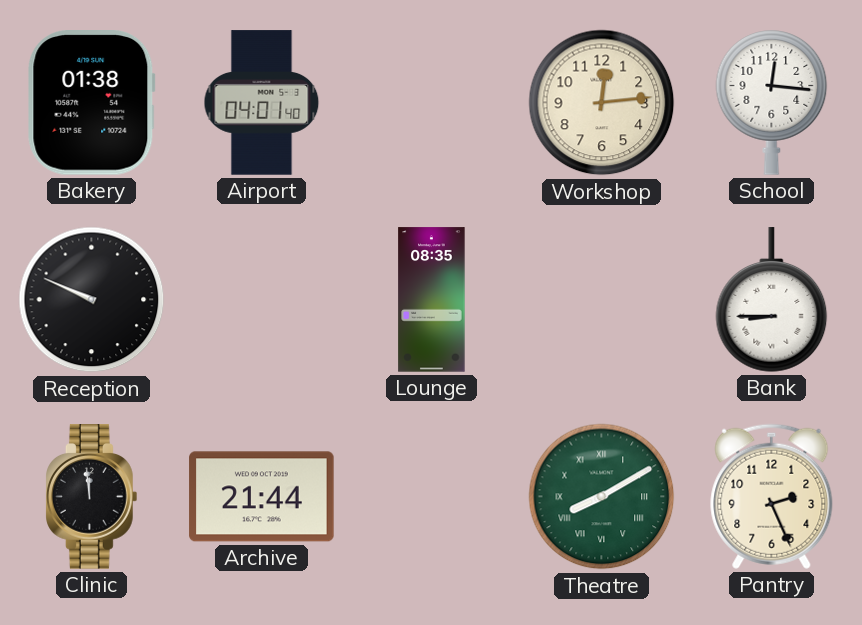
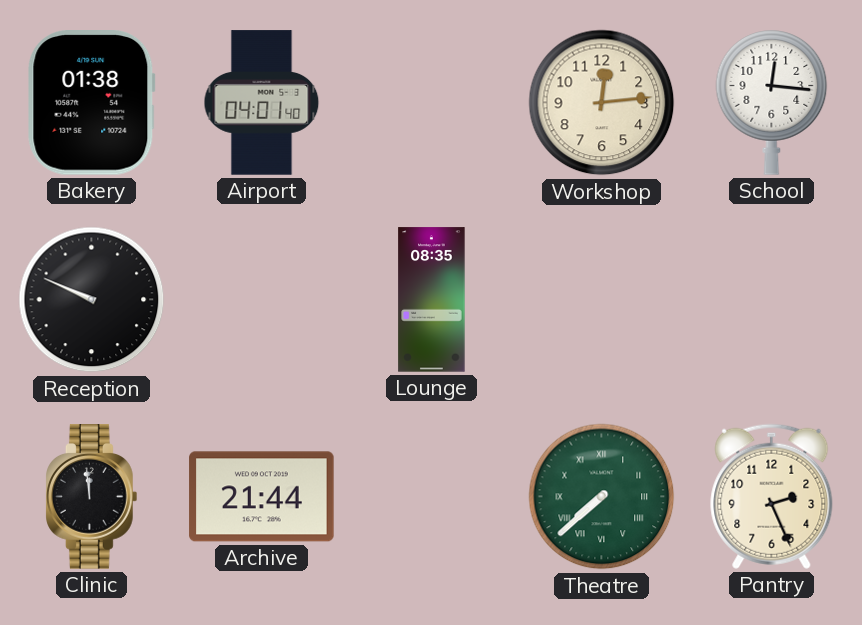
Bank: 8:45 -> none
Theatre: 8:10 -> 7:38
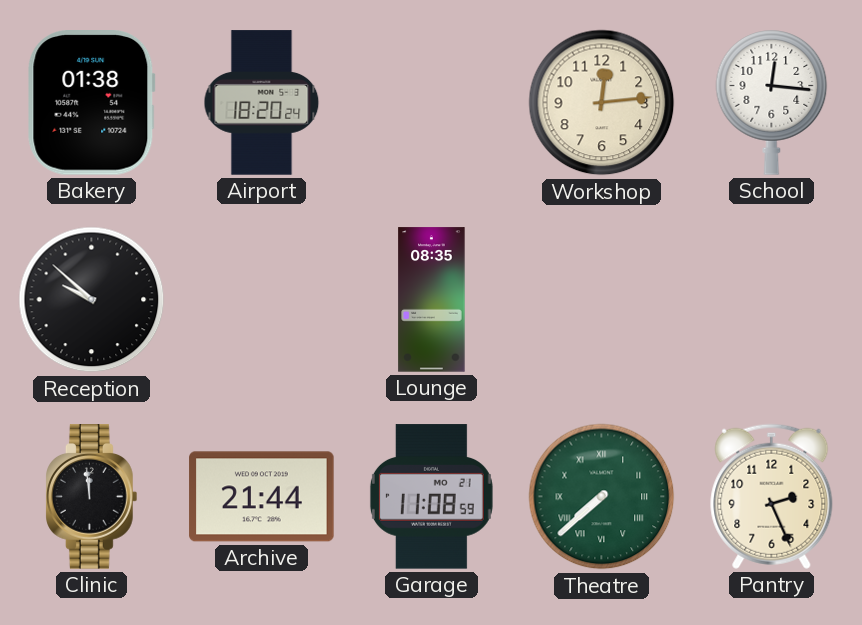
Airport: 04:01 -> 18:20
Reception: 9:49 -> 9:52
Garage: none -> 11:08
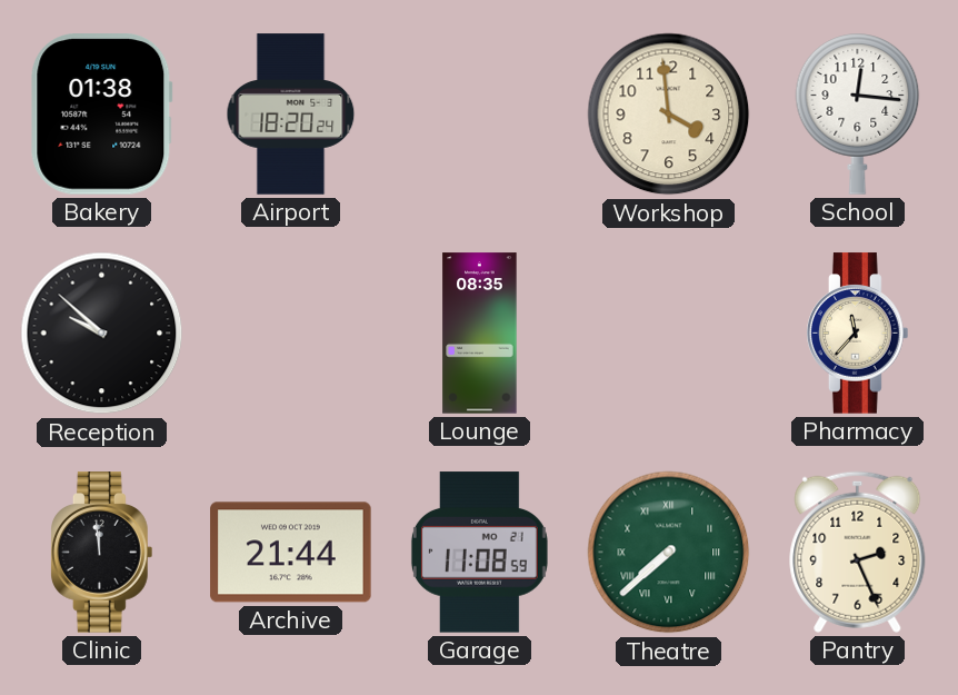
Workshop: 12:14 -> 3:59
Pharmacy: none -> 11:37
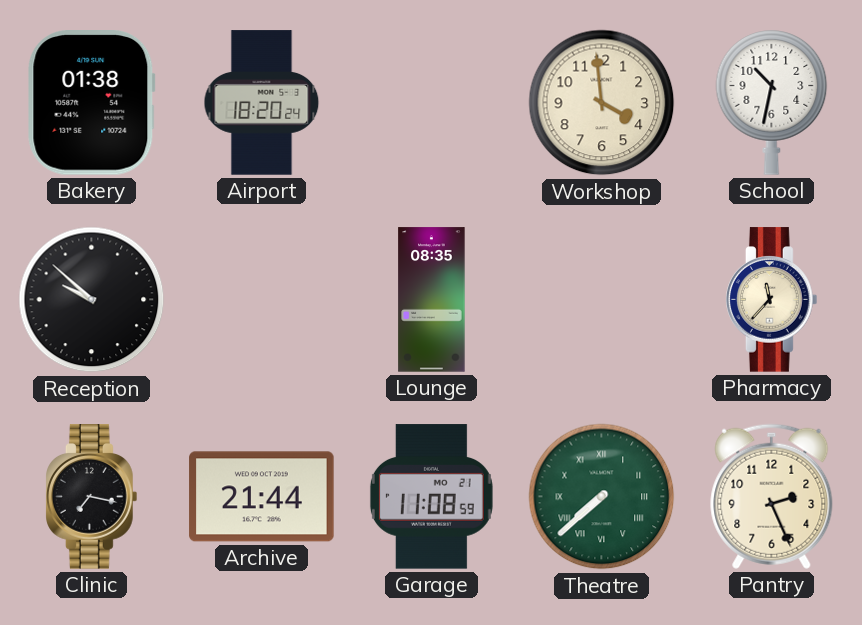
School: 12:16 -> 10:32
Clinic: 11:59 -> 7:17
